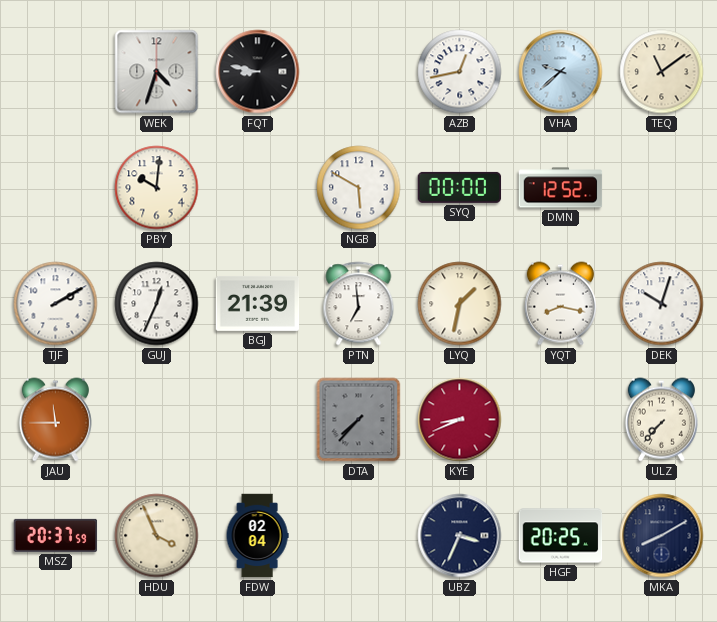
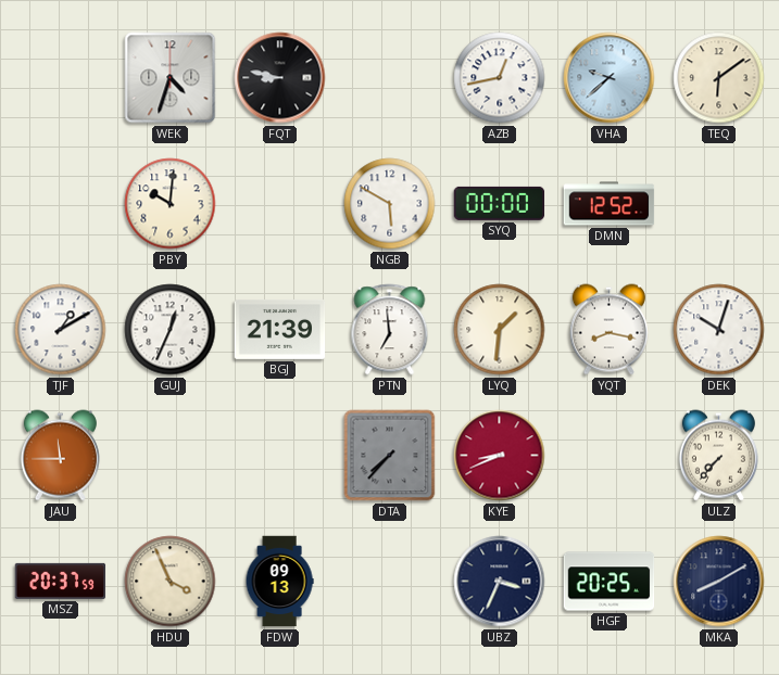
TEQ: 11:09 -> 6:09
TJF: 2:10 -> 1:10
LYQ: 1:32 -> 1:31
FDW: 02:04 -> 09:13
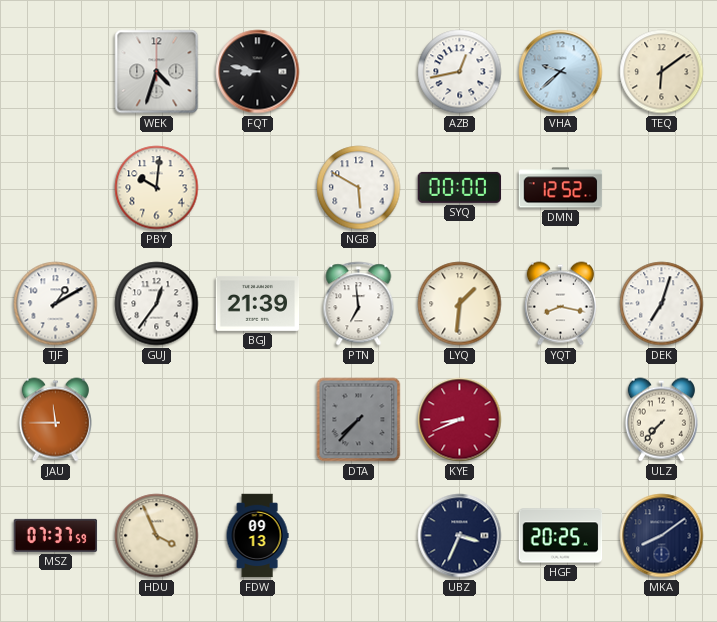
GUJ: 12:34 -> 12:36
DEK: 10:03 -> 7:03
MSZ: 20:37 -> 07:37
MKA: 8:10 -> 8:09
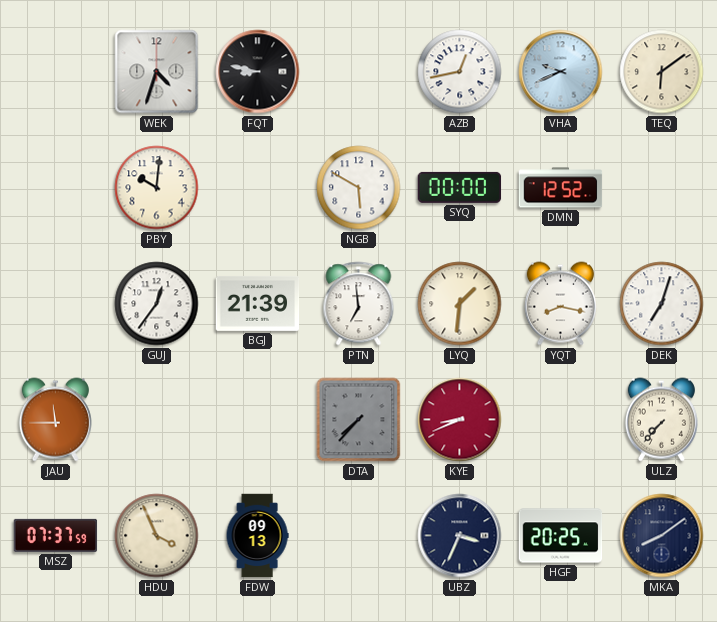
VHA: 9:38 -> 9:41
TJF: 1:10 -> none
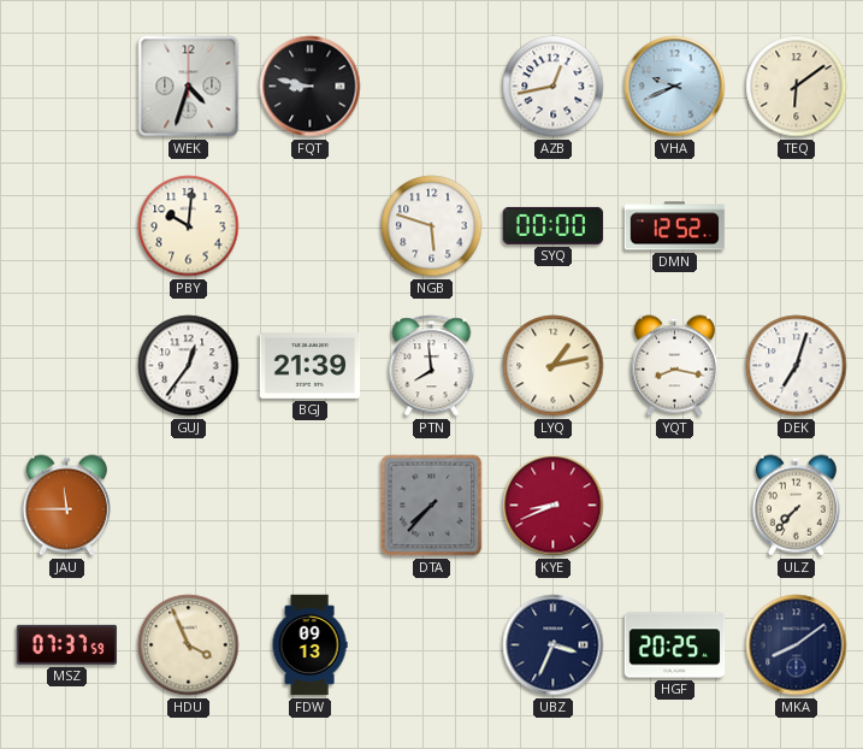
NGB: 5:50 -> 5:48
PTN: 6:59 -> 7:59
LYQ: 1:31 -> 1:13
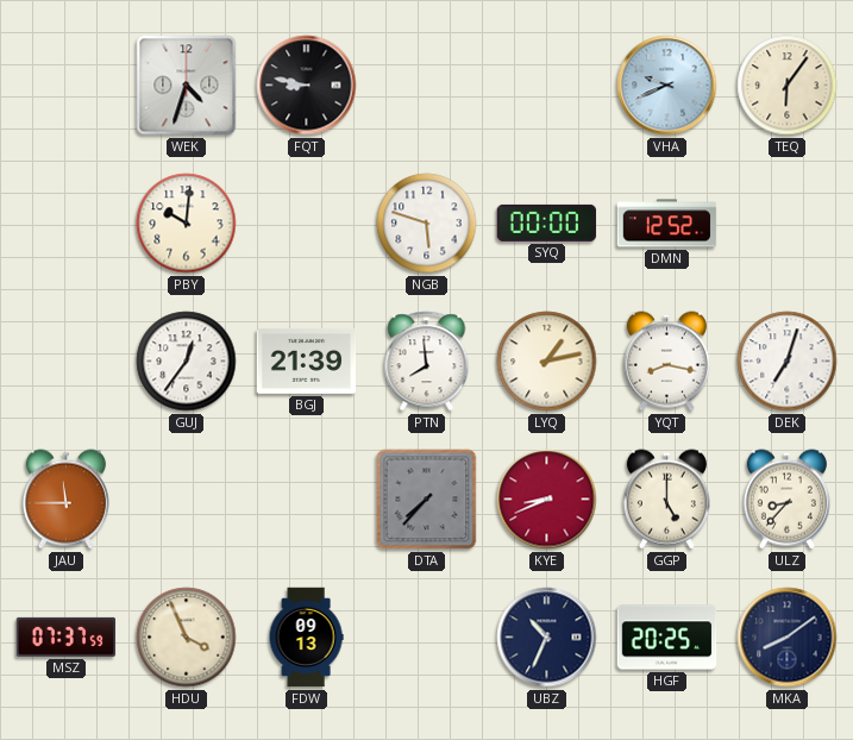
AZB: 12:43 -> none
TEQ: 6:09 -> 6:06
GGP: none -> 5:00
ULZ: 7:37 -> 8:37
UBZ: 3:34 -> 10:34
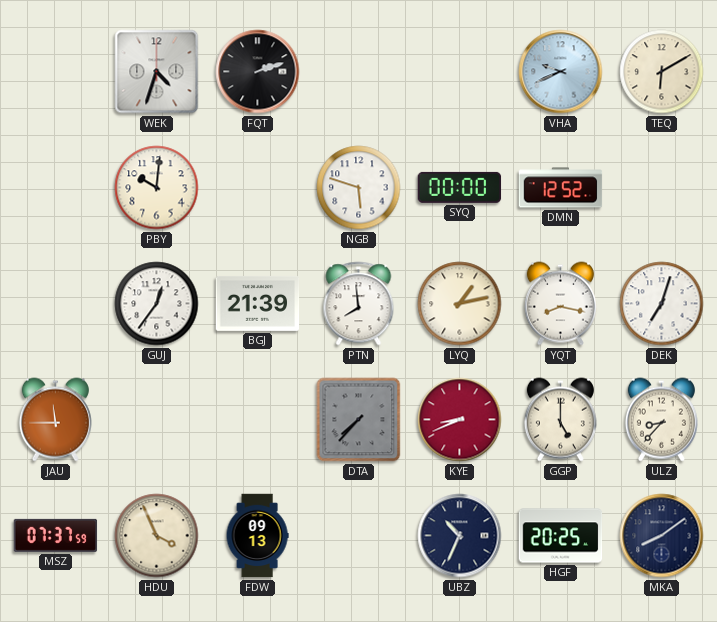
FQT: 8:47 -> 2:12
TEQ: 6:06 -> 6:10
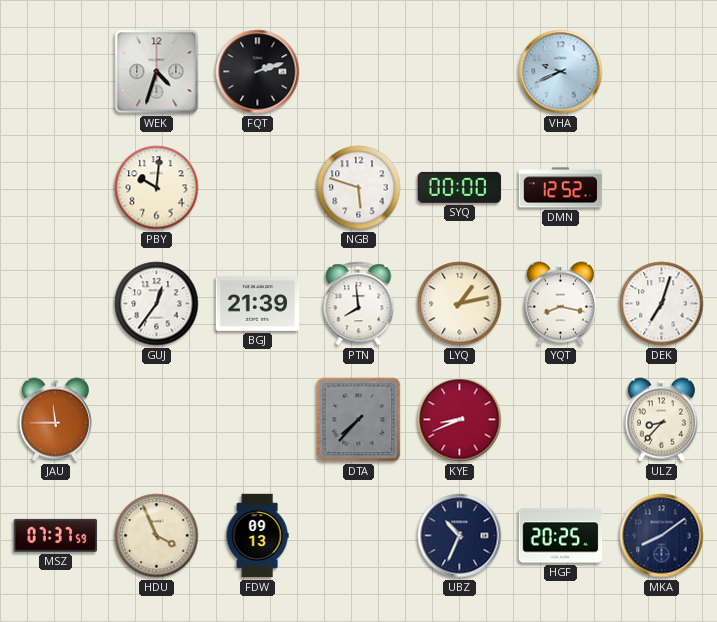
TEQ: 6:10 -> none
GGP: 5:00 -> none
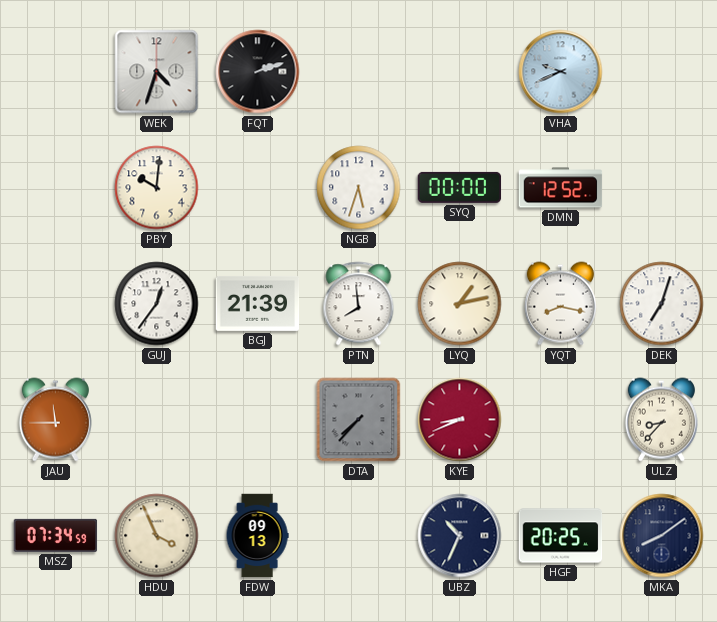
NGB: 5:48 -> 5:33
MSZ: 07:37 -> 07:34
